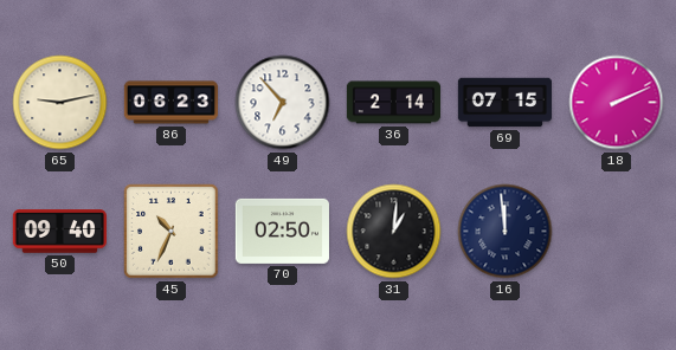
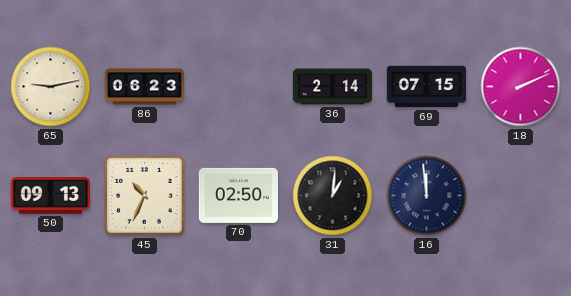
49: 6:53 -> none
50: 09:40 -> 09:13
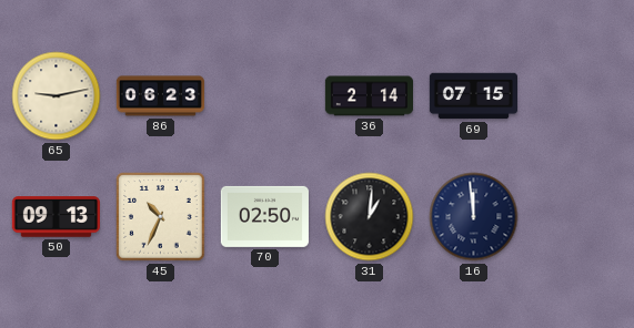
18: 2:11 -> none
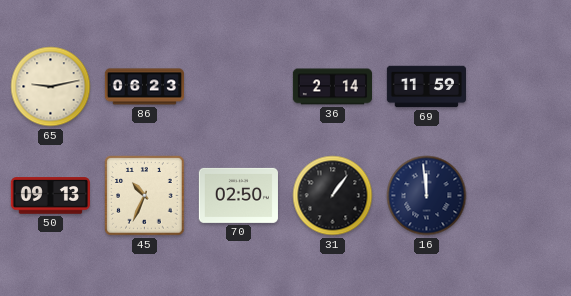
69: 07:15 -> 11:59
31: 1:01 -> 1:06
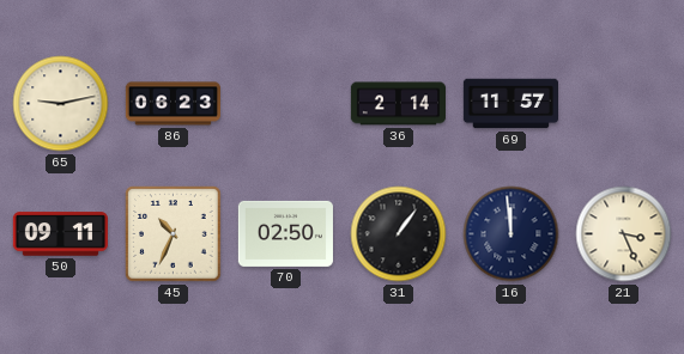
69: 11:59 -> 11:57
50: 09:13 -> 09:11
21: none -> 3:26
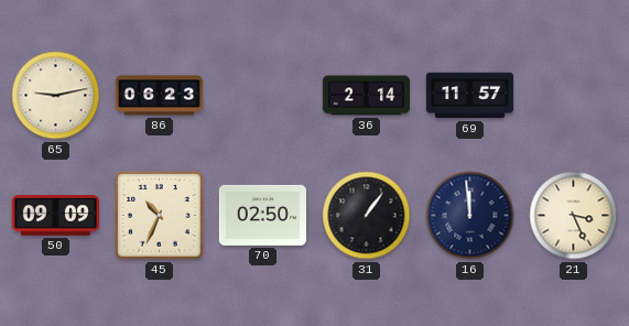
50: 09:11 -> 09:09
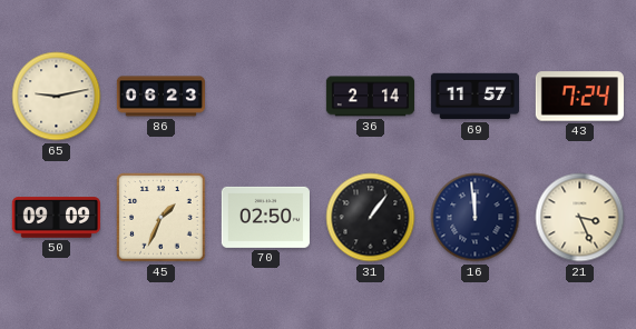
43: none -> 7:24
45: 10:34 -> 1:34
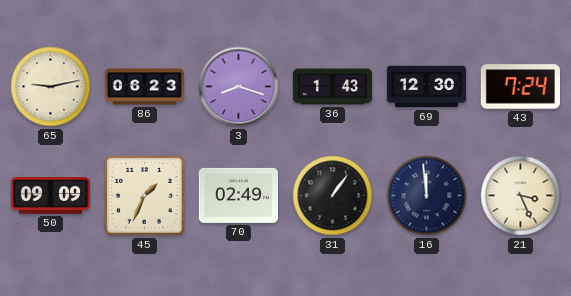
3: none -> 8:18
36: 2:14 -> 1:43
69: 11:57 -> 12:30
70: 02:50 -> 02:49
